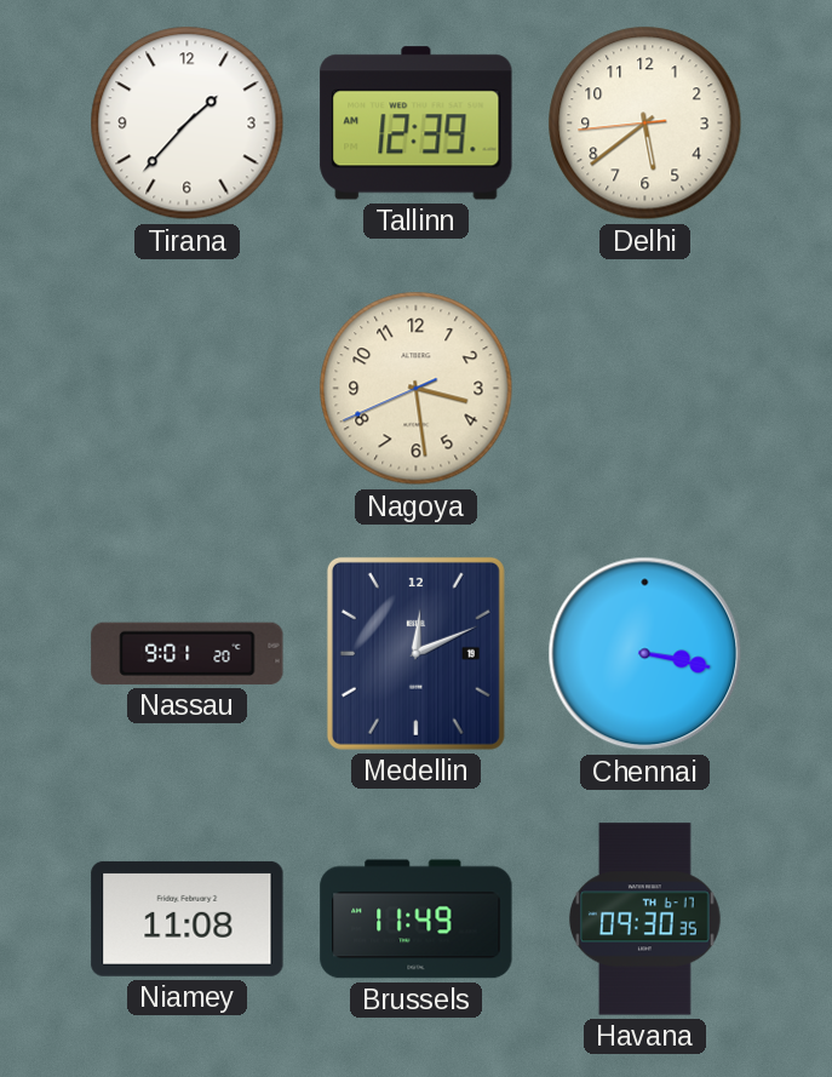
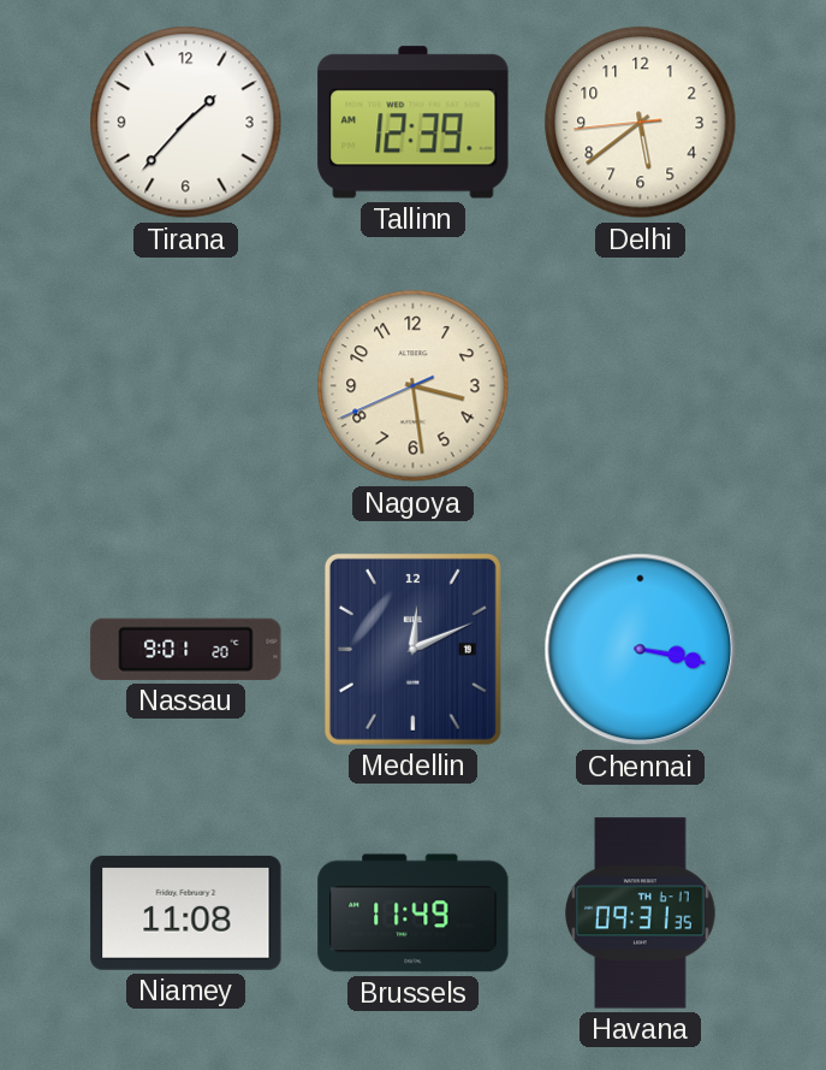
Havana: 09:30 -> 09:31
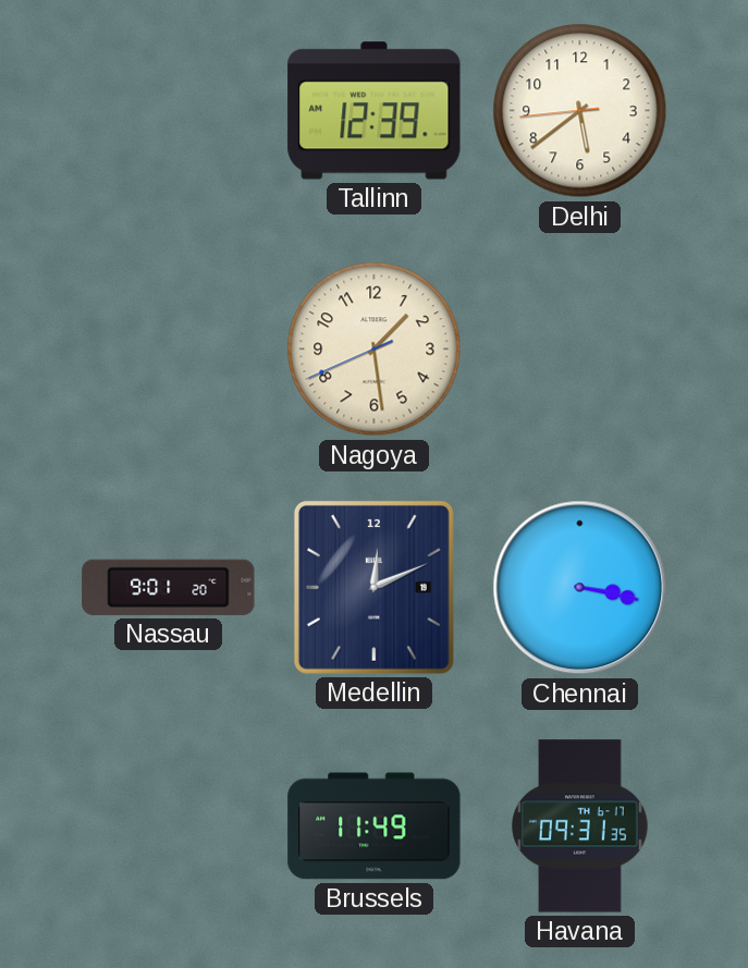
Tirana: 1:37 -> none
Nagoya: 3:28 -> 1:28
Niamey: 11:08 -> none
